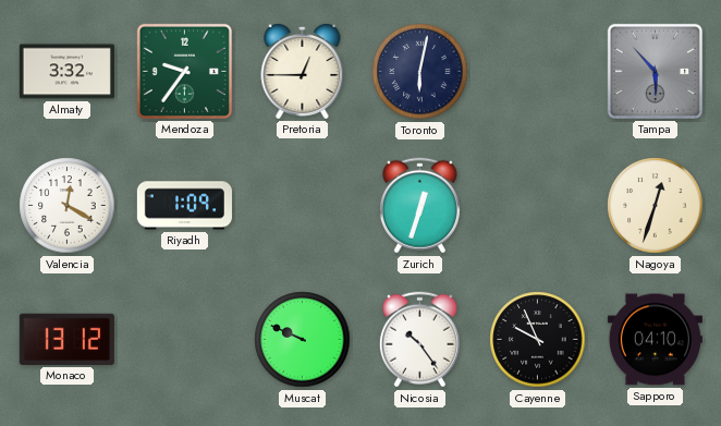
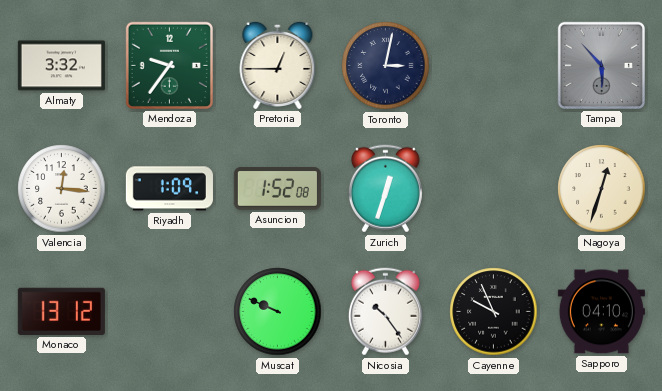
Toronto: 6:02 -> 3:02
Valencia: 12:20 -> 12:16
Asuncion: none -> 1:52
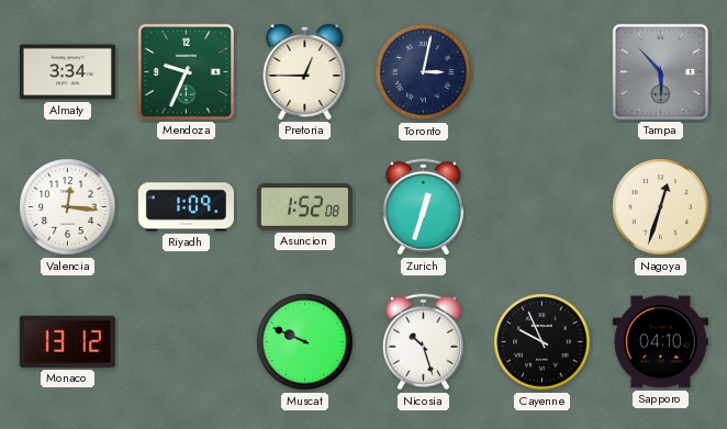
Almaty: 3:32 -> 3:34
Mendoza: 9:36 -> 9:34
Nicosia: 10:24 -> 10:27
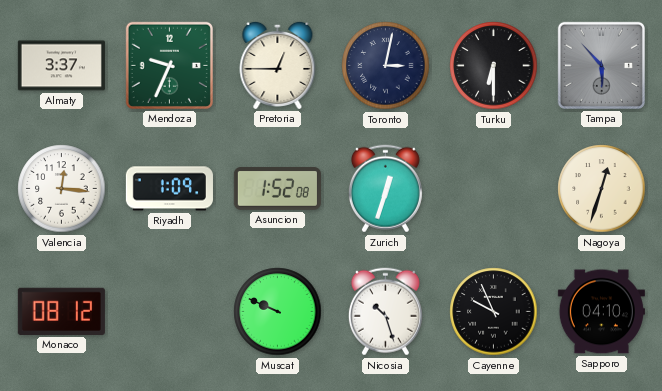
Almaty: 3:34 -> 3:37
Turku: none -> 6:30
Monaco: 13:12 -> 08:12
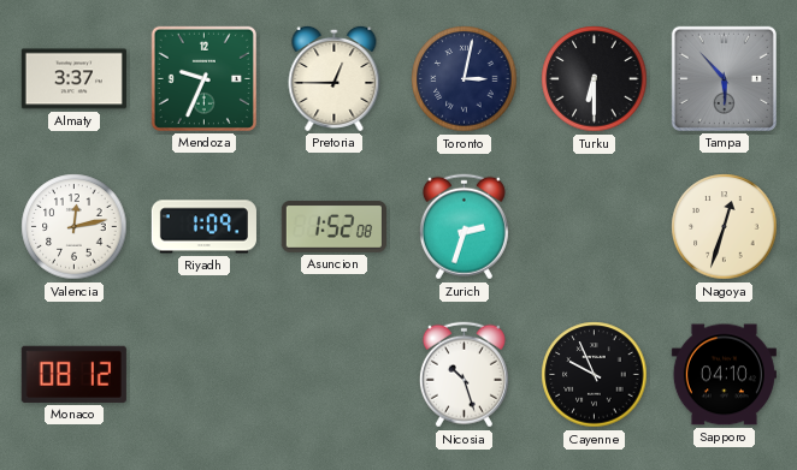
Valencia: 12:16 -> 12:13
Zurich: 12:33 -> 2:33
Muscat: 9:49 -> none
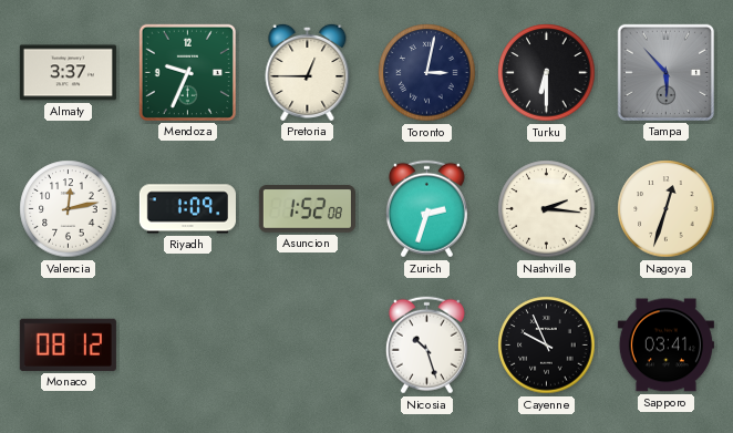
Nashville: none -> 2:16
Sapporo: 04:10 -> 03:41
